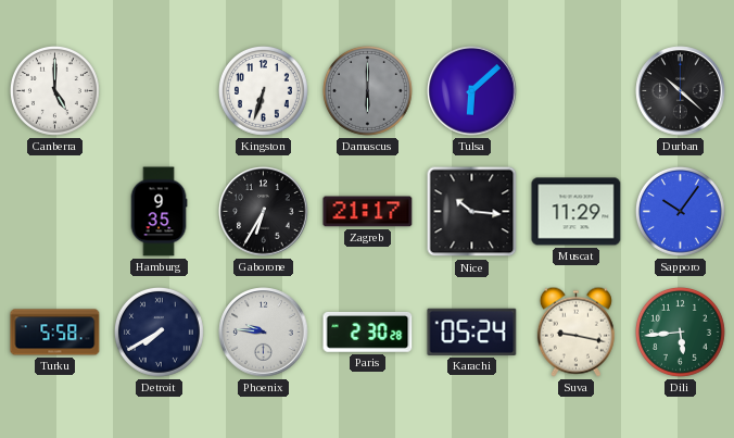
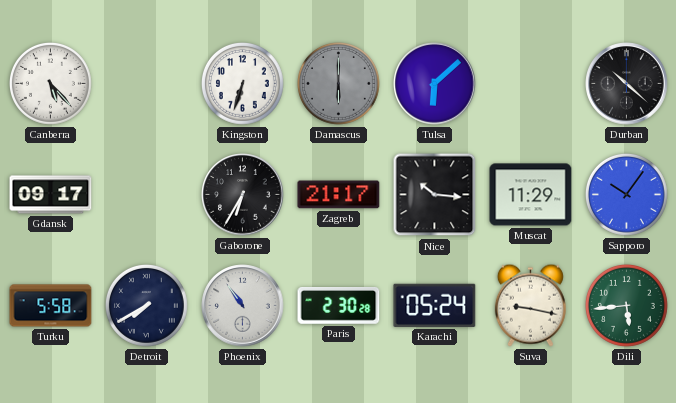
Canberra: 5:00 -> 5:23
Gdansk: none -> 09:17
Hamburg: 9:35 -> none
Phoenix: 9:46 -> 10:54
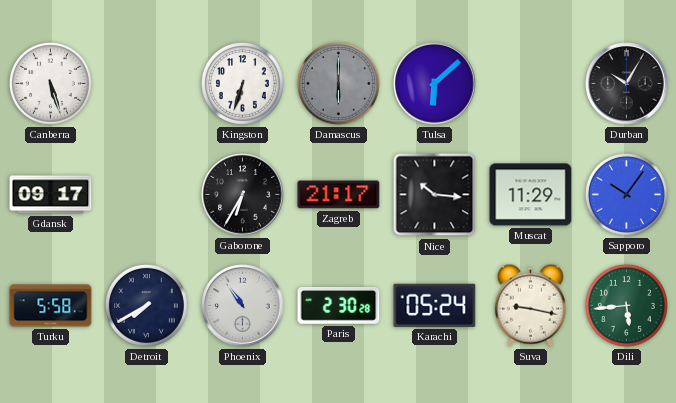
Canberra: 5:23 -> 5:27
Durban: 10:22 -> 10:05
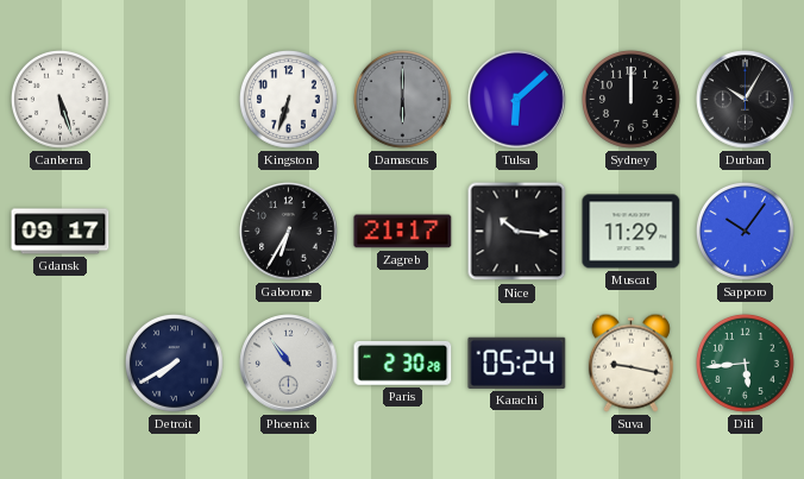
Sydney: none -> 12:00
Turku: 5:58 -> none
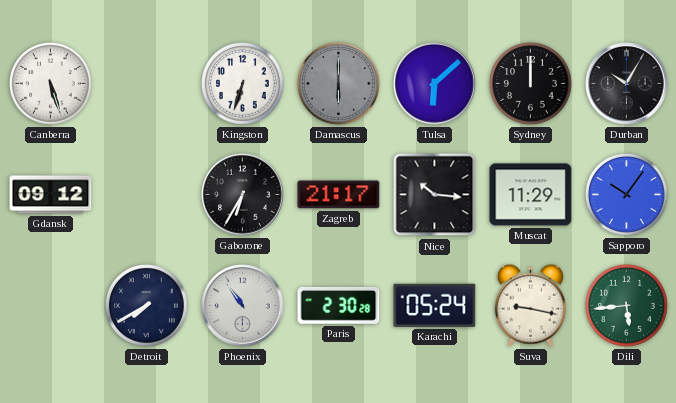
Gdansk: 09:17 -> 09:12
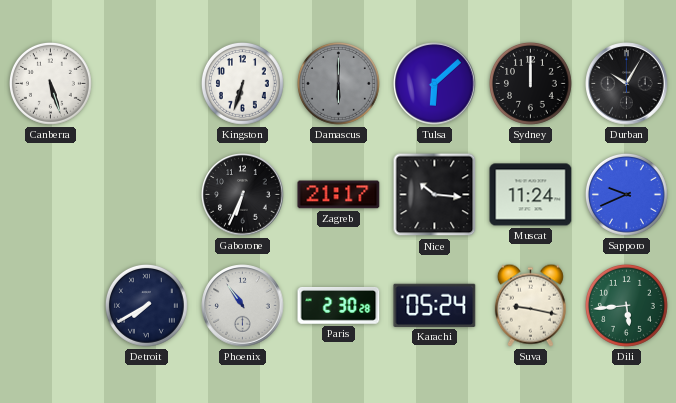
Gdansk: 09:12 -> none
Gaborone: 6:35 -> 6:34
Muscat: 11:29 -> 11:24
Sapporo: 10:06 -> 9:41
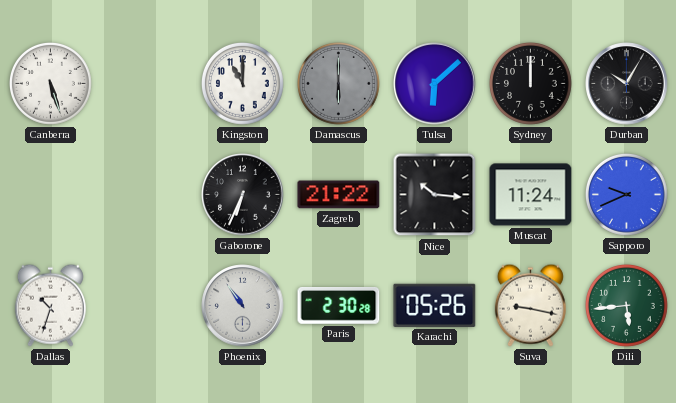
Kingston: 6:33 -> 11:00
Zagreb: 21:17 -> 21:22
Dallas: none -> 10:33
Detroit: 7:40 -> none
Karachi: 05:24 -> 05:26
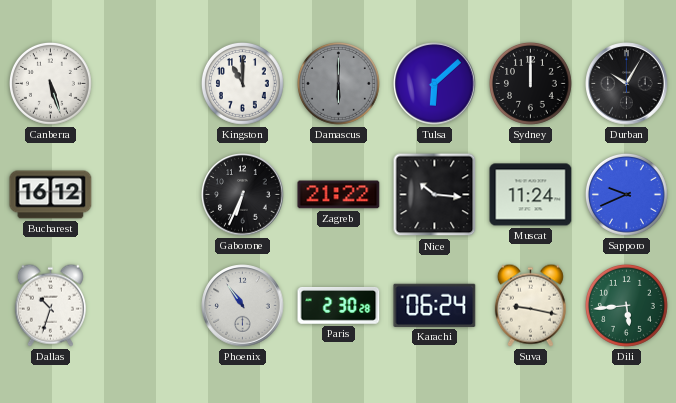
Bucharest: none -> 16:12
Karachi: 05:26 -> 06:24
